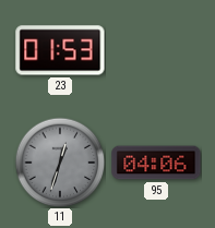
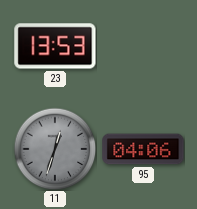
23: 01:53 -> 13:53
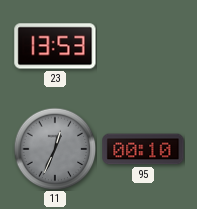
11: 12:33 -> 12:34
95: 04:06 -> 00:10
